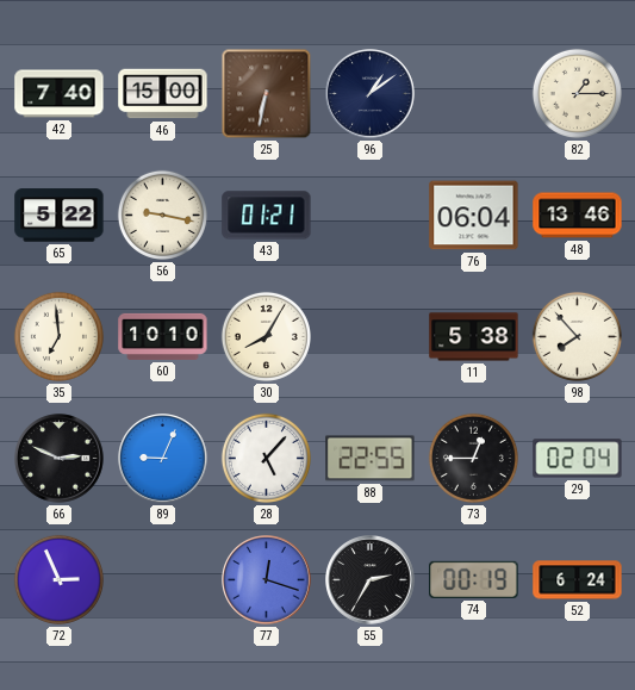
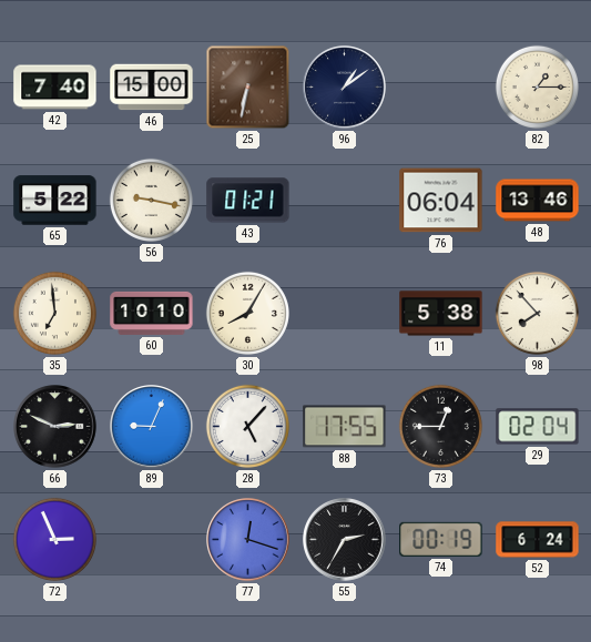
88: 22:55 -> 17:55
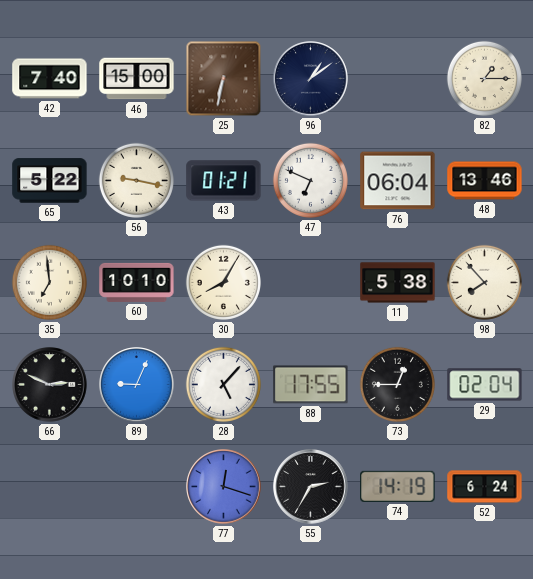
47: none -> 6:49
72: 2:56 -> none
74: 00:19 -> 14:19
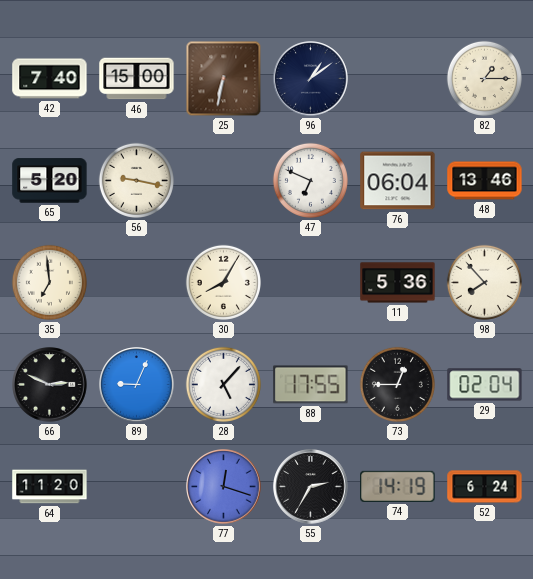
65: 5:22 -> 5:20
43: 01:21 -> none
60: 10:10 -> none
11: 5:38 -> 5:36
64: none -> 11:20
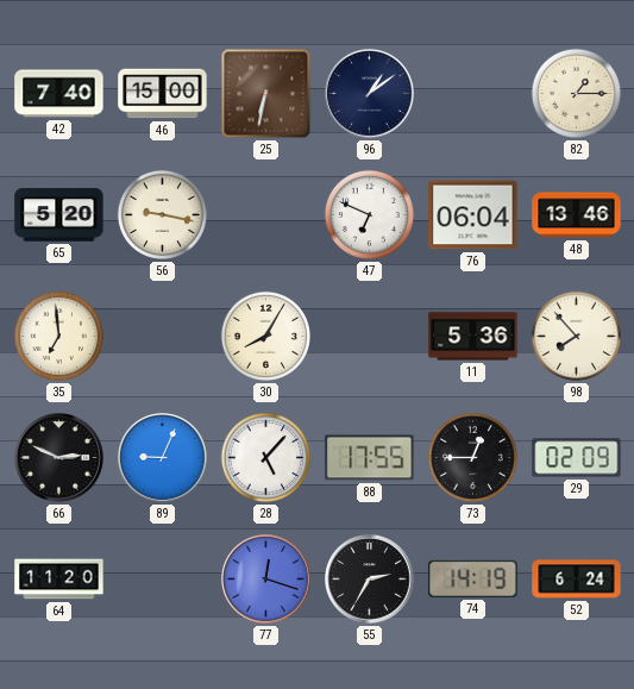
29: 02:04 -> 02:09
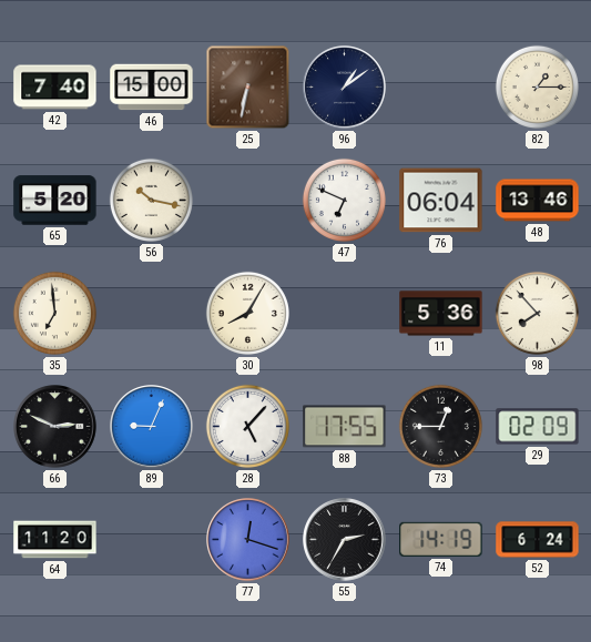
56: 9:17 -> 10:17
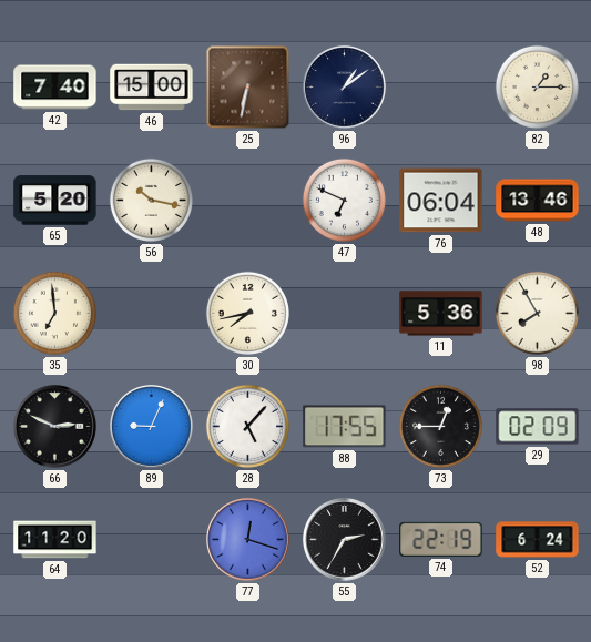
30: 8:05 -> 7:43
98: 7:53 -> 7:55
74: 14:19 -> 22:19
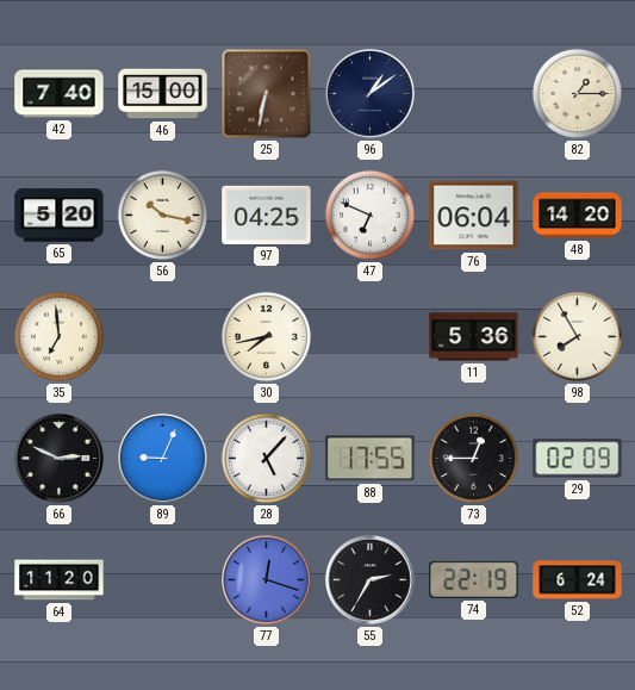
97: none -> 04:25
48: 13:46 -> 14:20
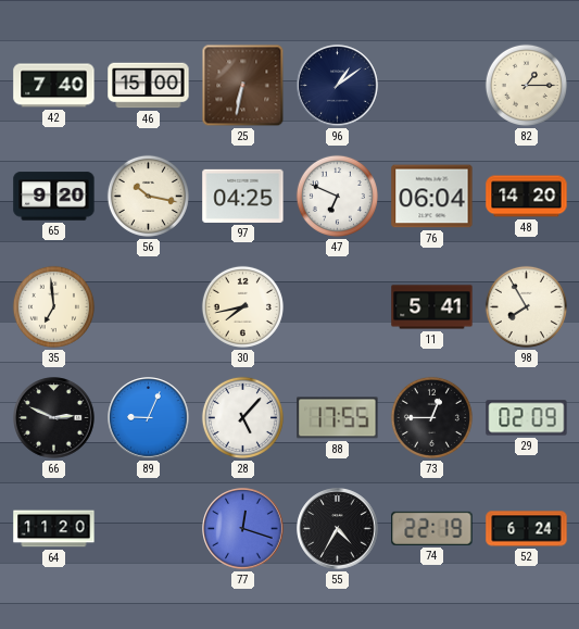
65: 5:20 -> 9:20
11: 5:36 -> 5:41
55: 2:35 -> 4:35
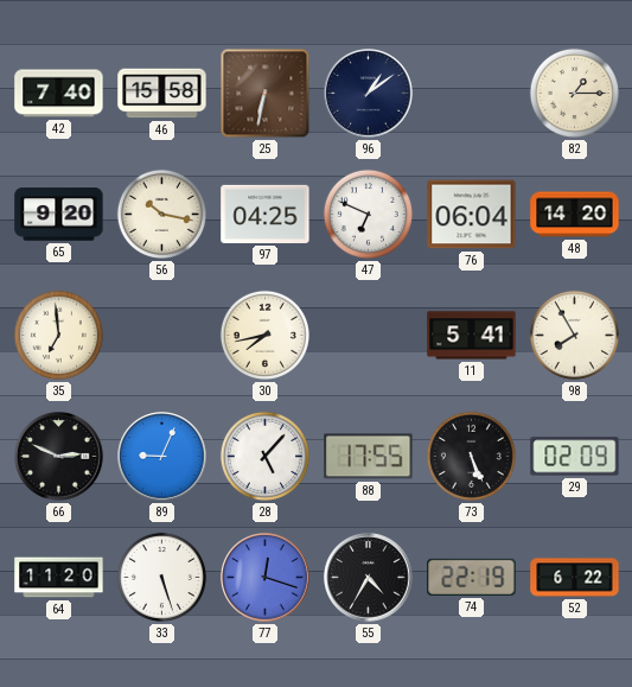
46: 15:00 -> 15:58
73: 12:45 -> 5:26
33: none -> 5:27
52: 6:24 -> 6:22
